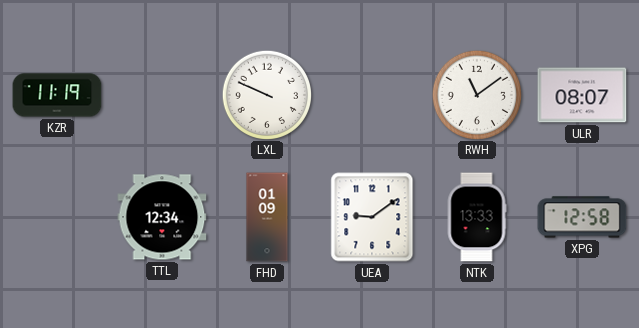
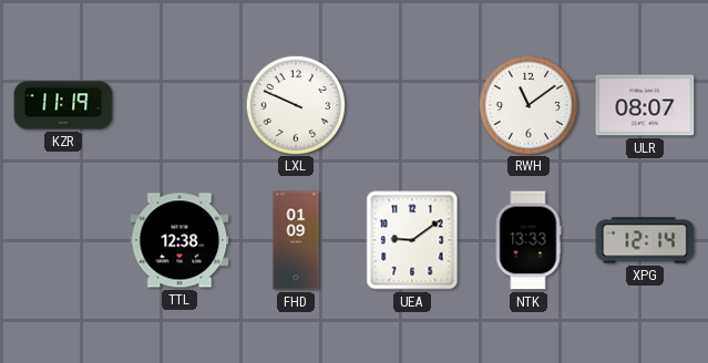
TTL: 12:34 -> 12:38
XPG: 12:58 -> 12:14
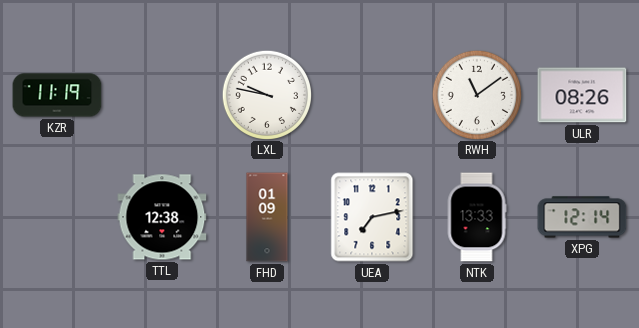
LXL: 9:49 -> 9:47
ULR: 08:07 -> 08:26
UEA: 9:09 -> 7:13
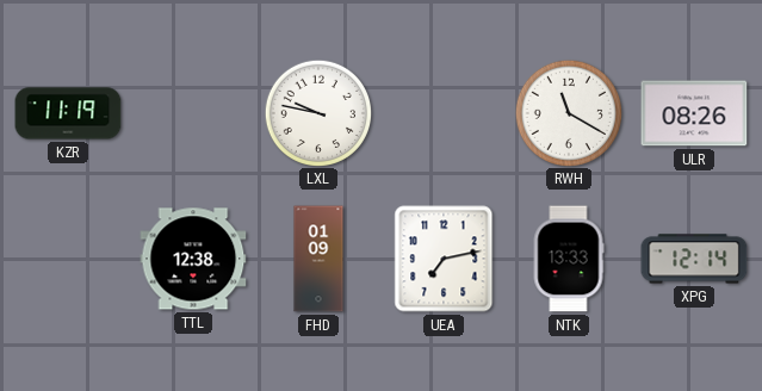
RWH: 11:09 -> 11:20
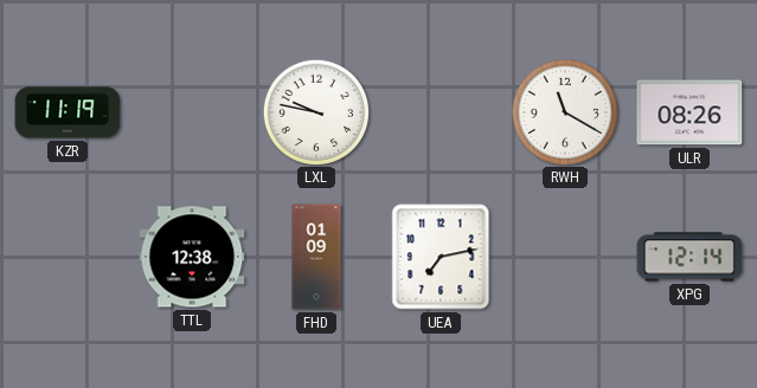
NTK: 13:33 -> none
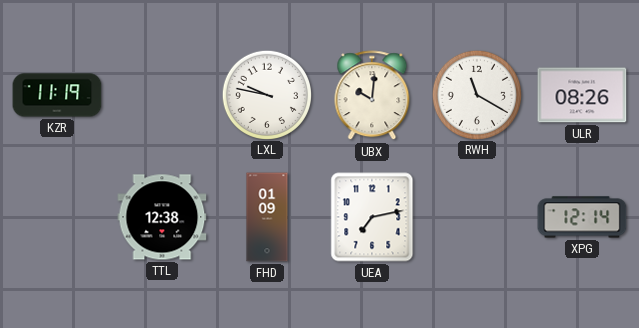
UBX: none -> 10:01
